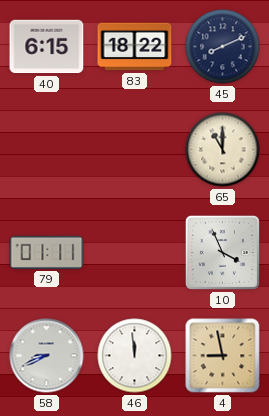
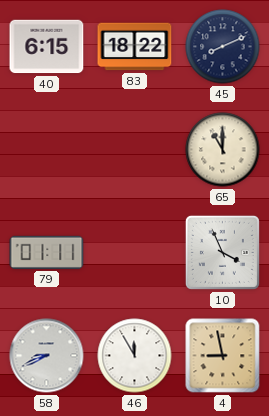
46: 11:59 -> 11:55
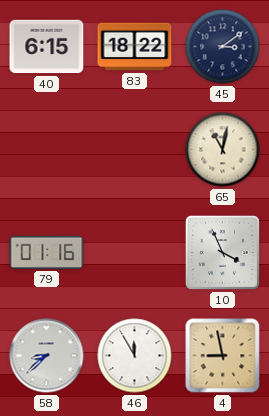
45: 8:11 -> 3:09
65: 11:00 -> 11:02
79: 01:11 -> 01:16
58: 8:41 -> 8:38
